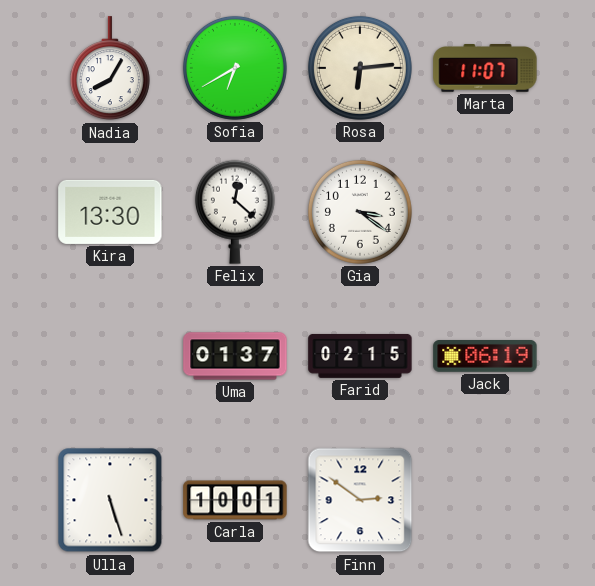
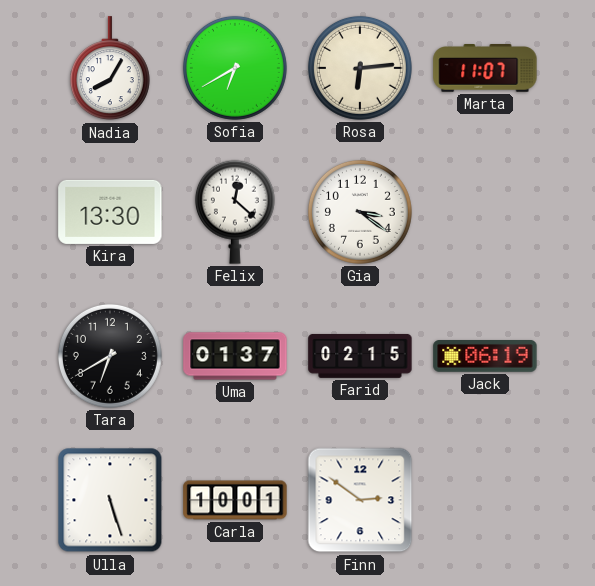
Tara: none -> 6:40
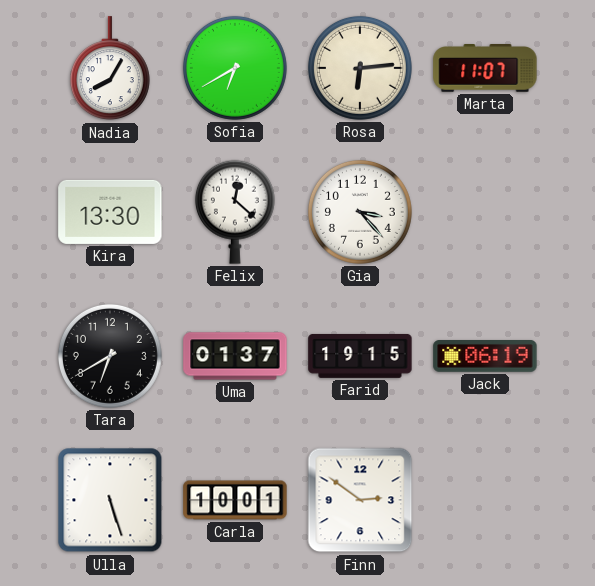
Gia: 3:21 -> 3:23
Farid: 02:15 -> 19:15
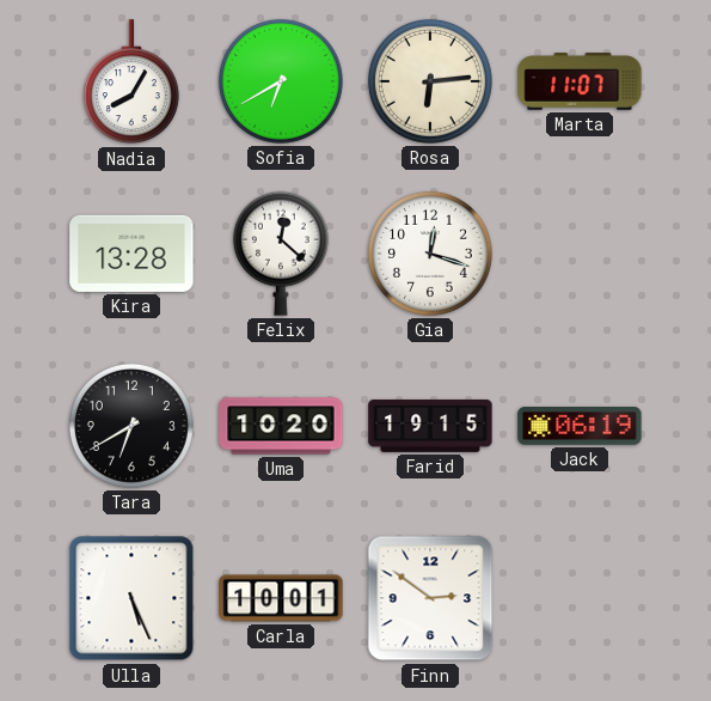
Kira: 13:30 -> 13:28
Gia: 3:23 -> 12:18
Uma: 01:37 -> 10:20
Ulla: 5:27 -> 5:26
